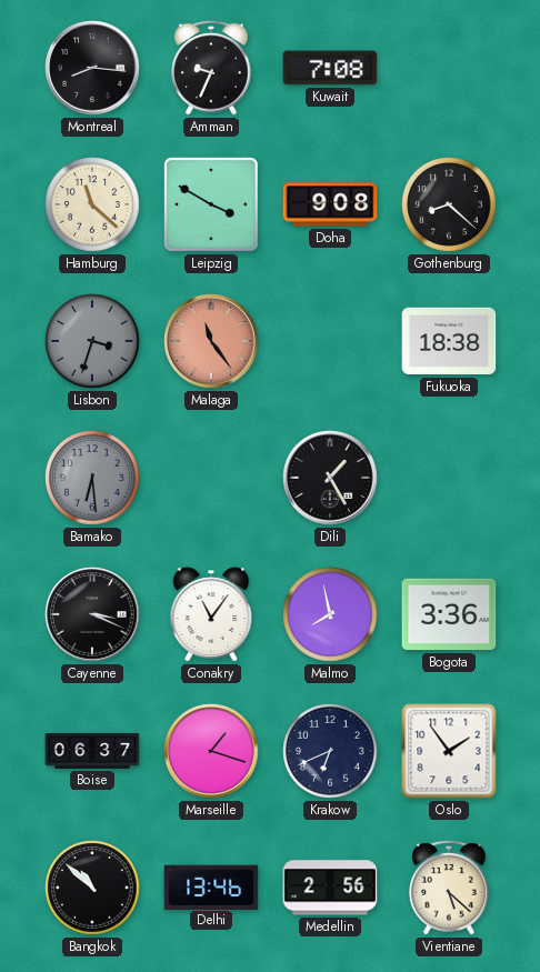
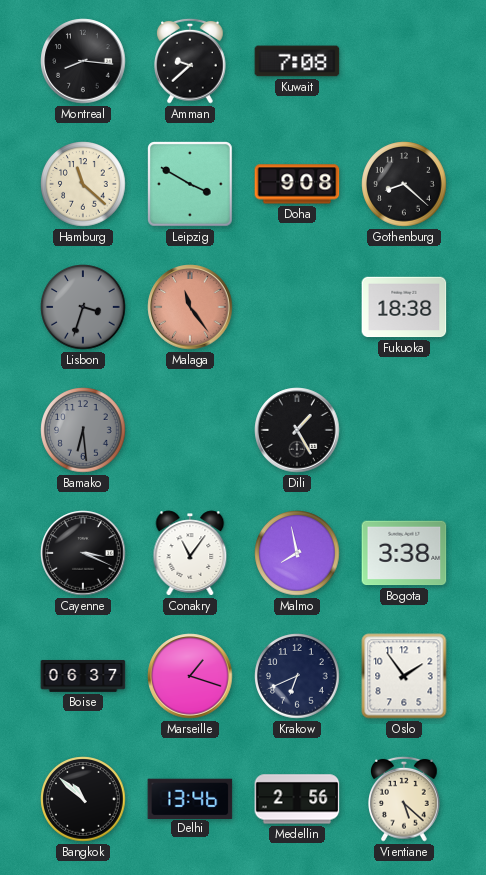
Amman: 9:34 -> 9:38
Bogota: 3:36 -> 3:38
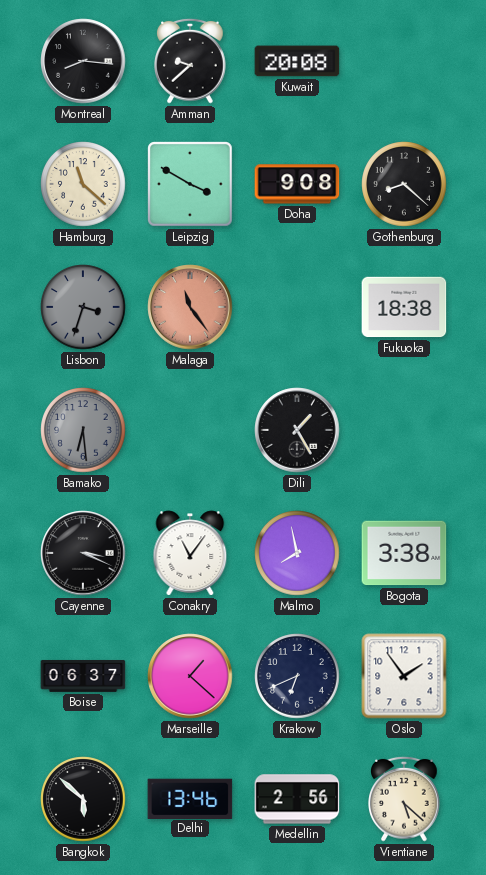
Kuwait: 7:08 -> 20:08
Marseille: 1:18 -> 1:22
Bangkok: 10:52 -> 5:52
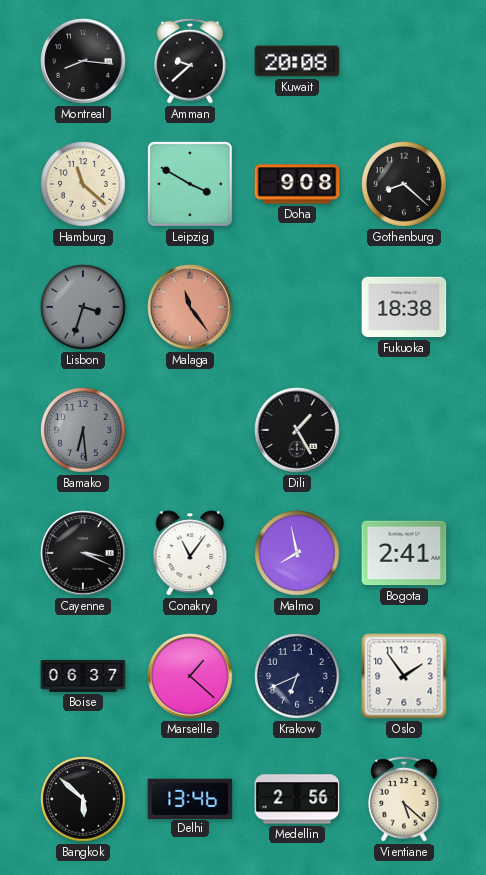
Bogota: 3:38 -> 2:41
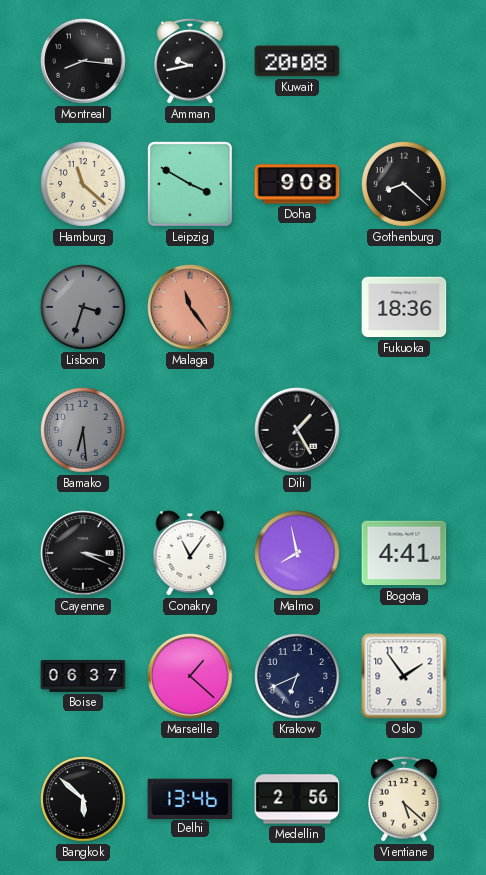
Amman: 9:38 -> 9:43
Fukuoka: 18:38 -> 18:36
Bogota: 2:41 -> 4:41
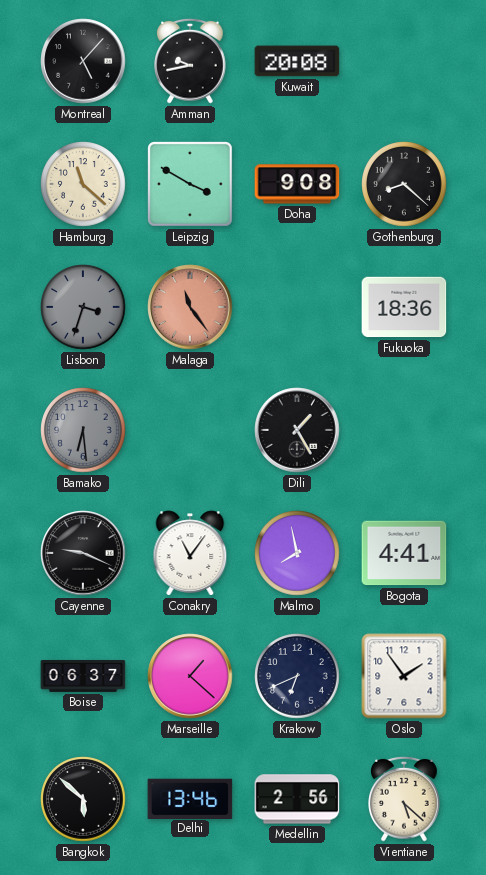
Montreal: 8:16 -> 5:07
Cayenne: 3:19 -> 9:19
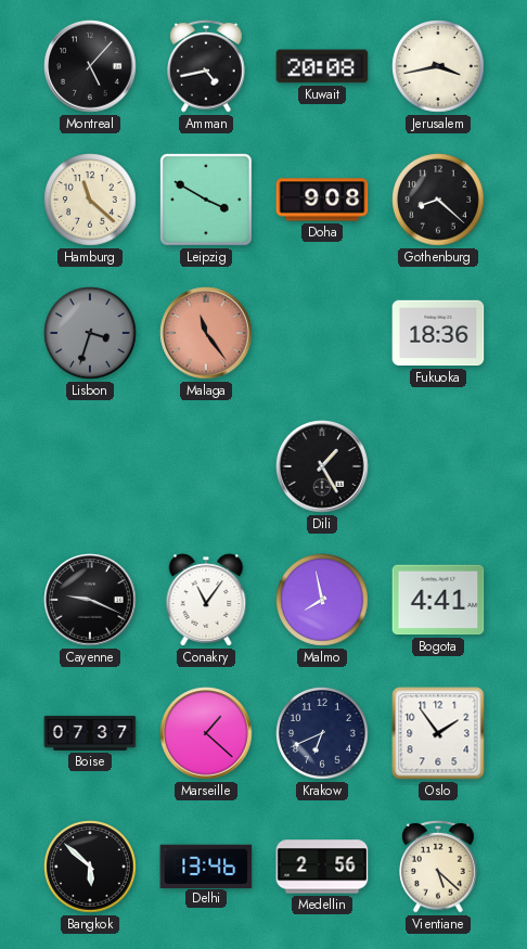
Amman: 9:43 -> 4:43
Jerusalem: none -> 3:43
Bamako: 6:29 -> none
Boise: 06:37 -> 07:37
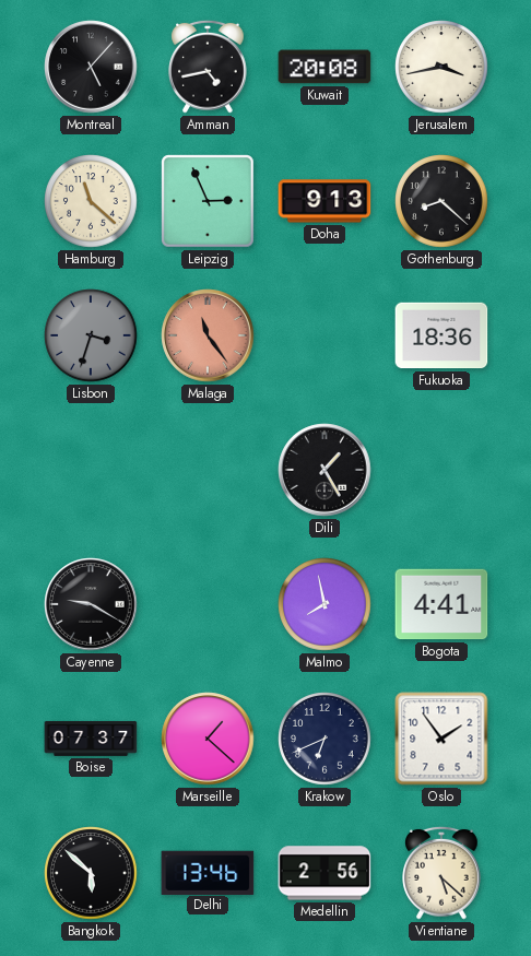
Leipzig: 3:50 -> 2:56
Doha: 9:08 -> 9:13
Cayenne: 9:19 -> 9:20
Conakry: 11:06 -> none
